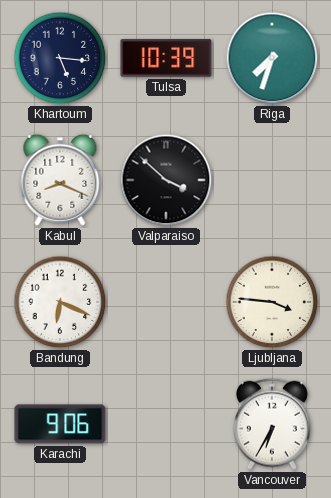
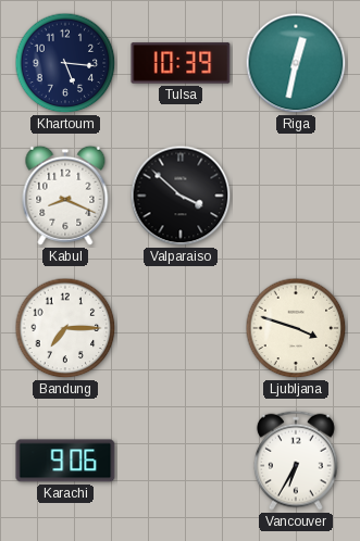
Riga: 7:33 -> 12:32
Bandung: 6:19 -> 7:15
Ljubljana: 3:46 -> 3:48
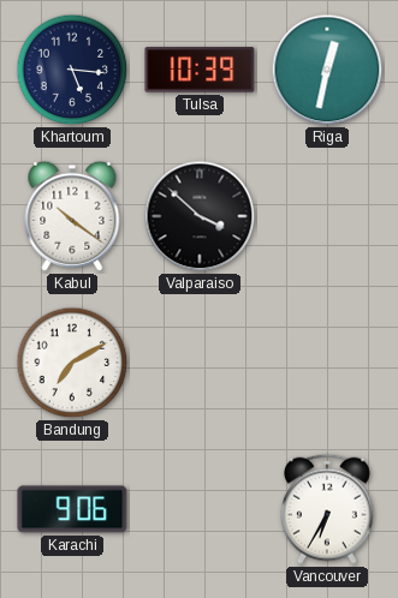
Kabul: 8:19 -> 10:21
Bandung: 7:15 -> 7:10
Ljubljana: 3:48 -> none
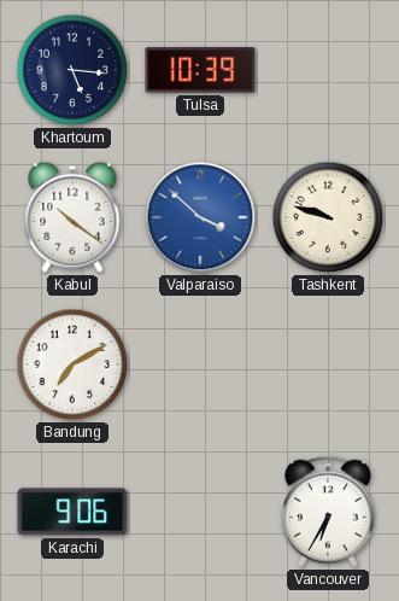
Riga: 12:32 -> none
Valparaiso dial: black -> blue
Tashkent: none -> 9:48
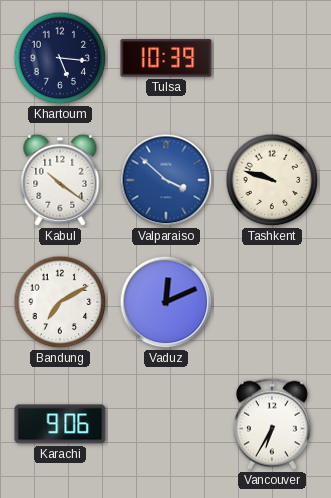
Vaduz: none -> 12:11
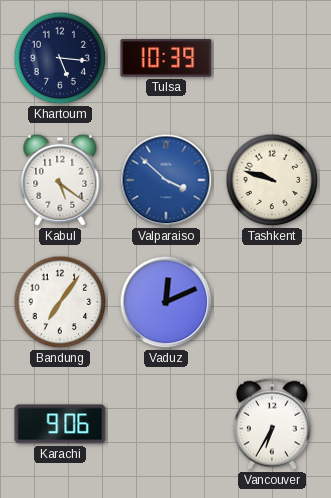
Kabul: 10:21 -> 5:21
Bandung: 7:10 -> 7:06
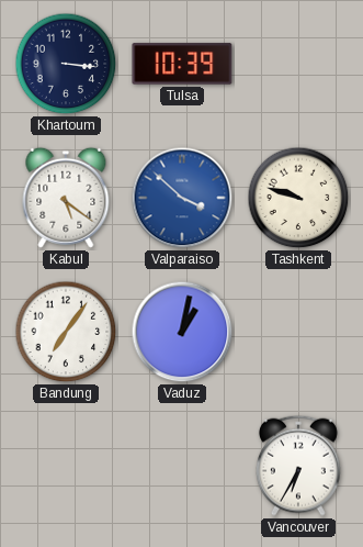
Khartoum: 5:16 -> 3:16
Vaduz: 12:11 -> 1:02
Karachi: 9:06 -> none
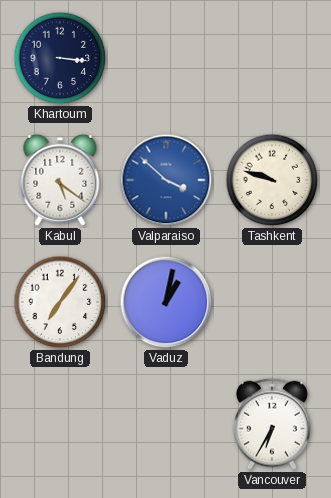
Tulsa: 10:39 -> none
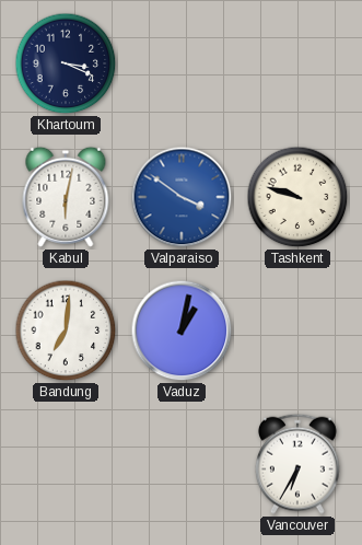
Khartoum: 3:16 -> 3:19
Kabul: 5:21 -> 6:02
Valparaiso: 3:52 -> 3:51
Bandung: 7:06 -> 7:01
